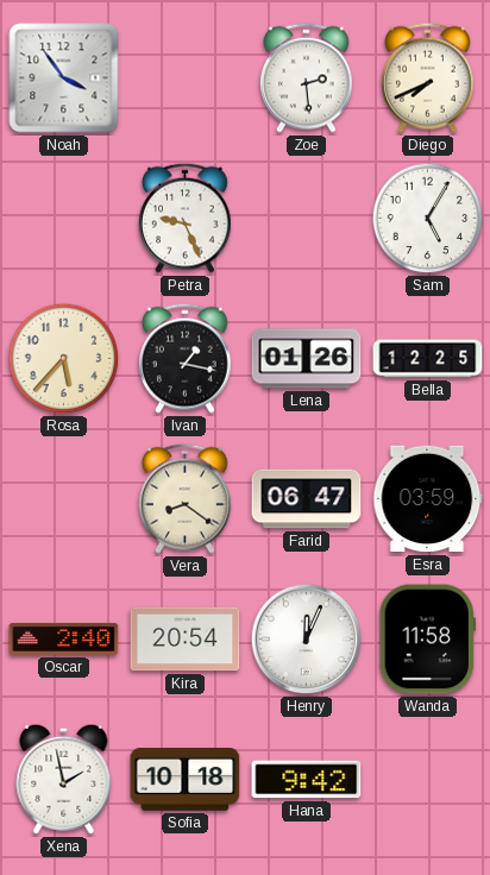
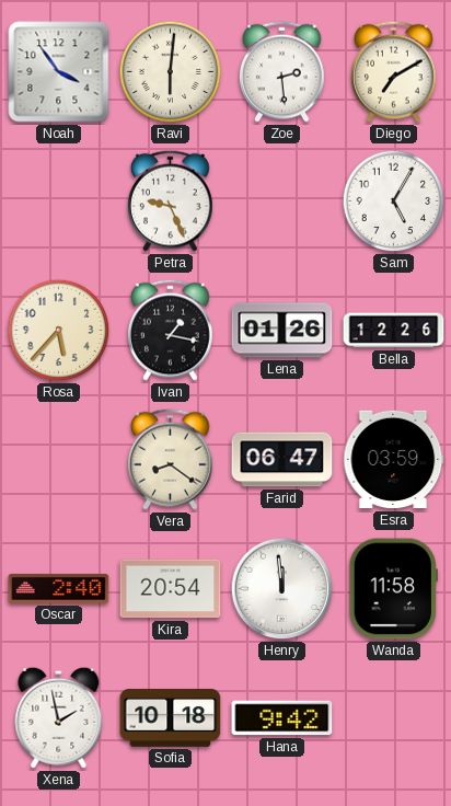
Ravi: none -> 6:01
Diego: 7:41 -> 7:10
Bella: 12:25 -> 12:26
Henry: 12:04 -> 11:59
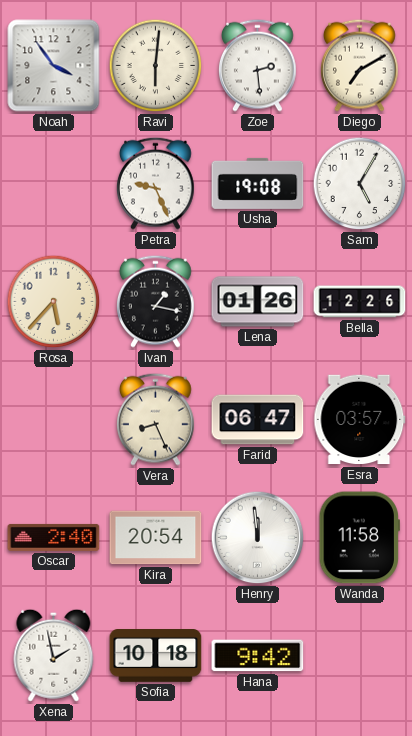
Usha: none -> 19:08
Vera: 8:21 -> 8:26
Esra: 03:59 -> 03:57
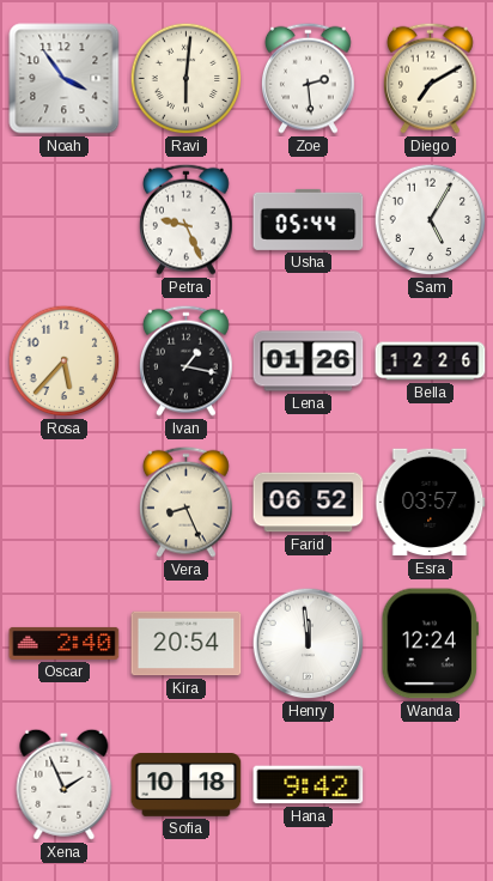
Usha: 19:08 -> 05:44
Farid: 06:47 -> 06:52
Wanda: 11:58 -> 12:24
Xena: 1:58 -> 1:56
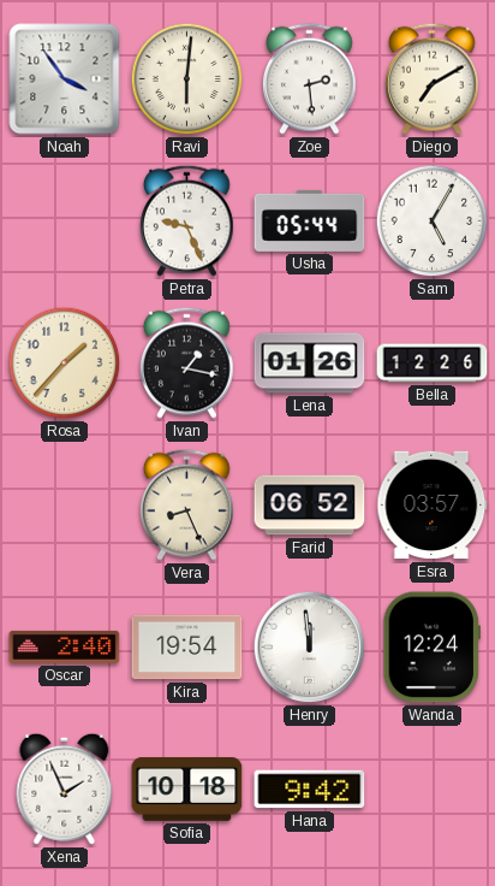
Rosa: 5:37 -> 1:37
Kira: 20:54 -> 19:54
